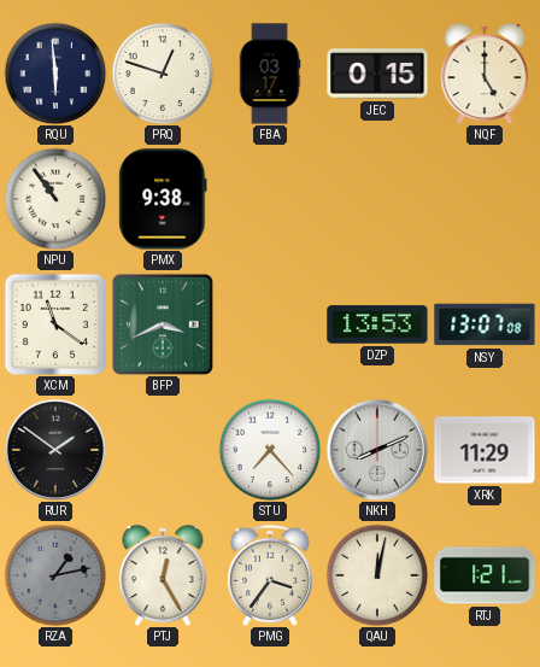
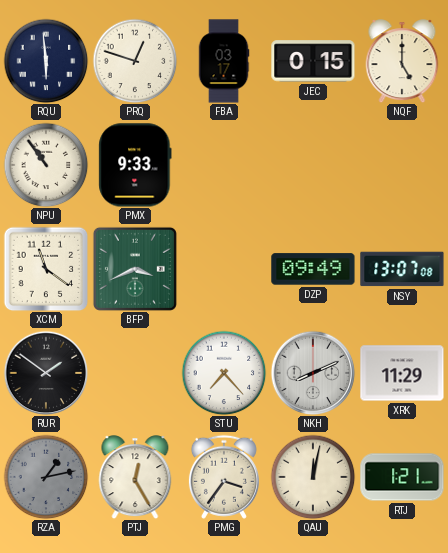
PMX: 9:38 -> 9:33
DZP: 13:53 -> 09:49
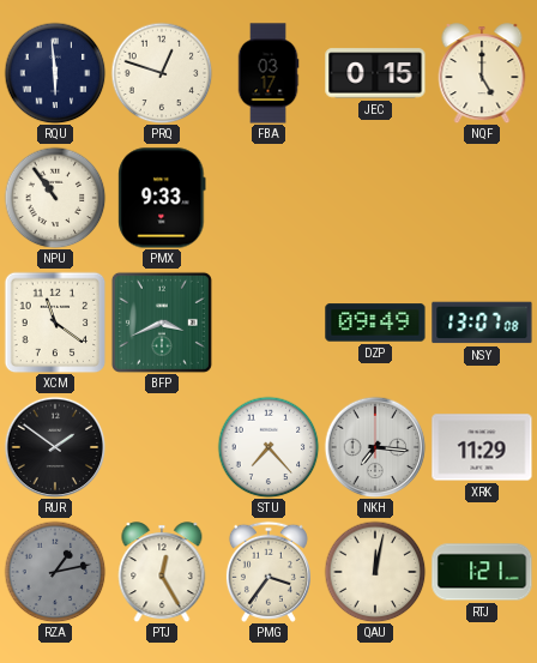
NKH: 8:11 -> 7:16
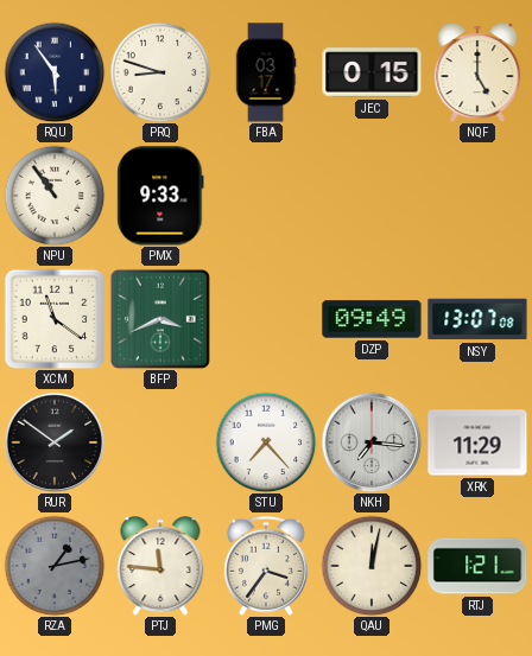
RQU: 5:59 -> 5:54
PRQ: 12:48 -> 8:48
PTJ: 12:25 -> 11:46
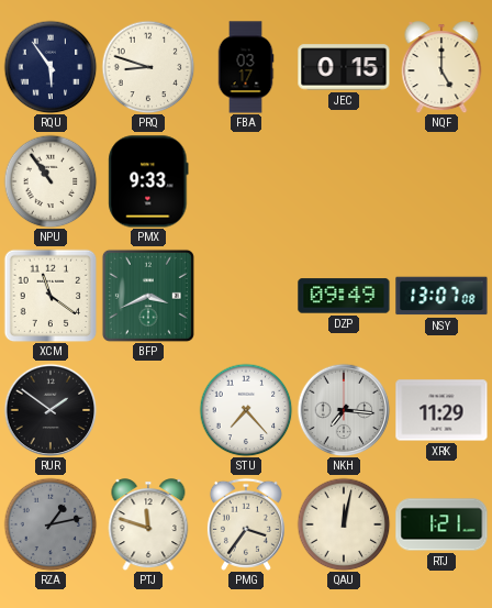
PTJ: 11:46 -> 11:48
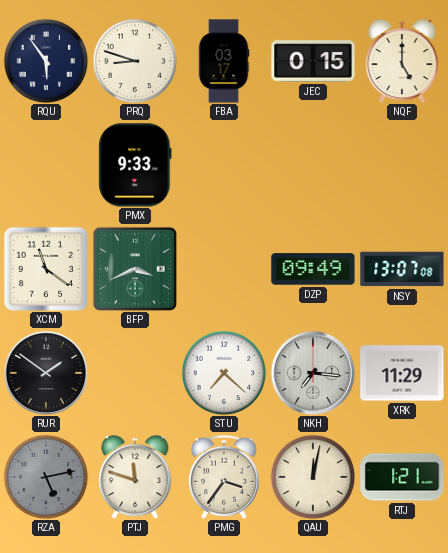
NPU: 10:54 -> none
STU: 7:23 -> 7:22
RZA: 1:13 -> 5:13
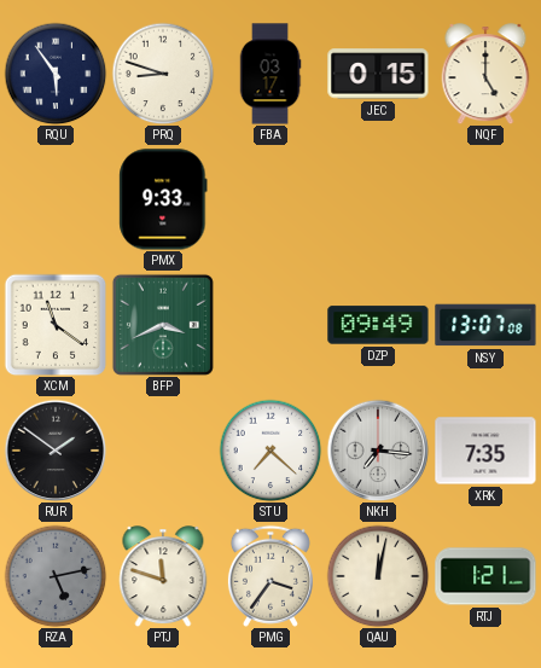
XRK: 11:29 -> 7:35
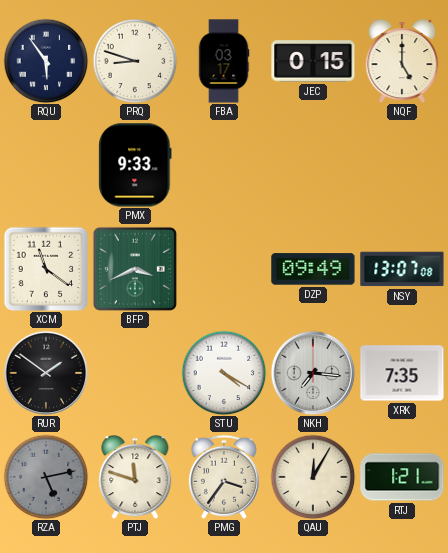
STU: 7:22 -> 4:20
QAU: 12:02 -> 12:05
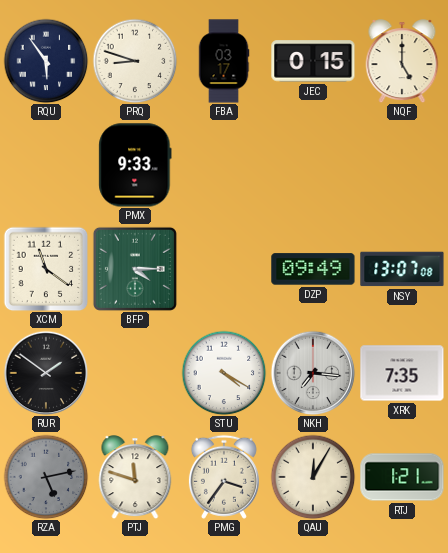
BFP: 3:41 -> 4:15
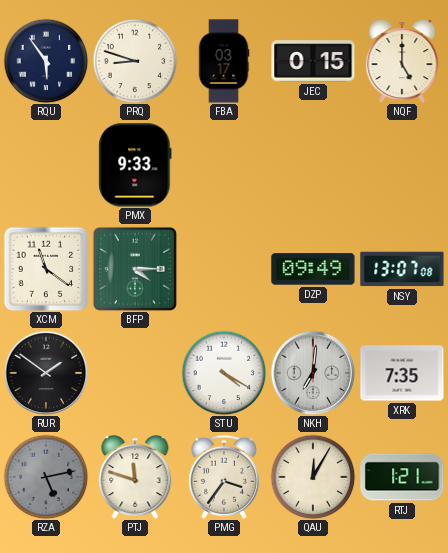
NKH: 7:16 -> 7:01
